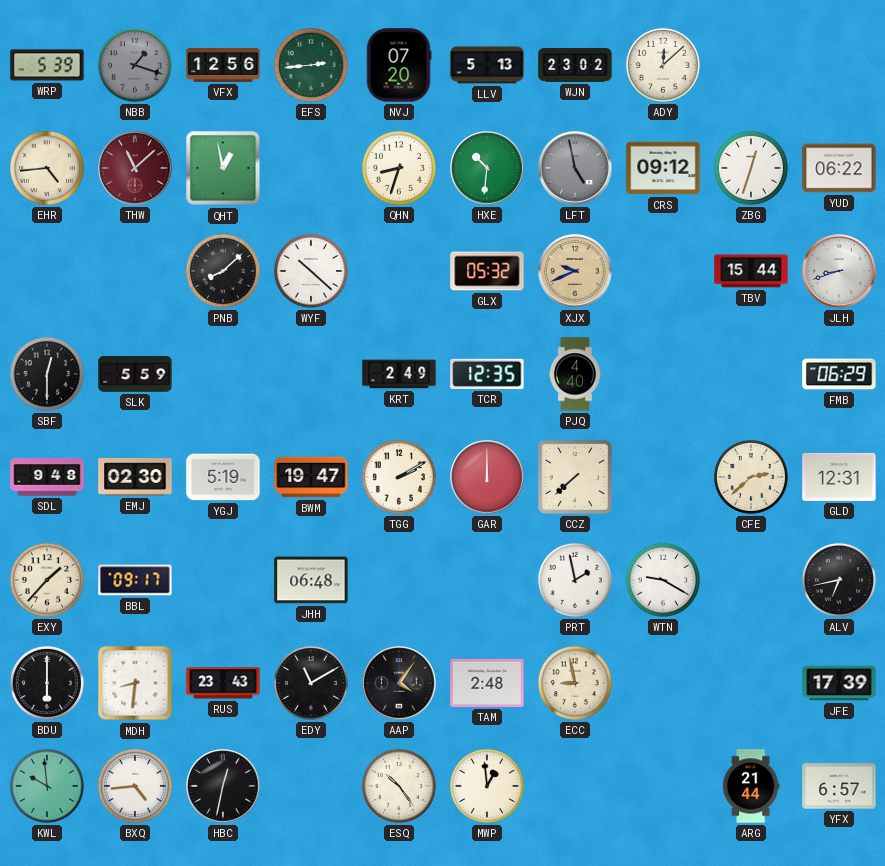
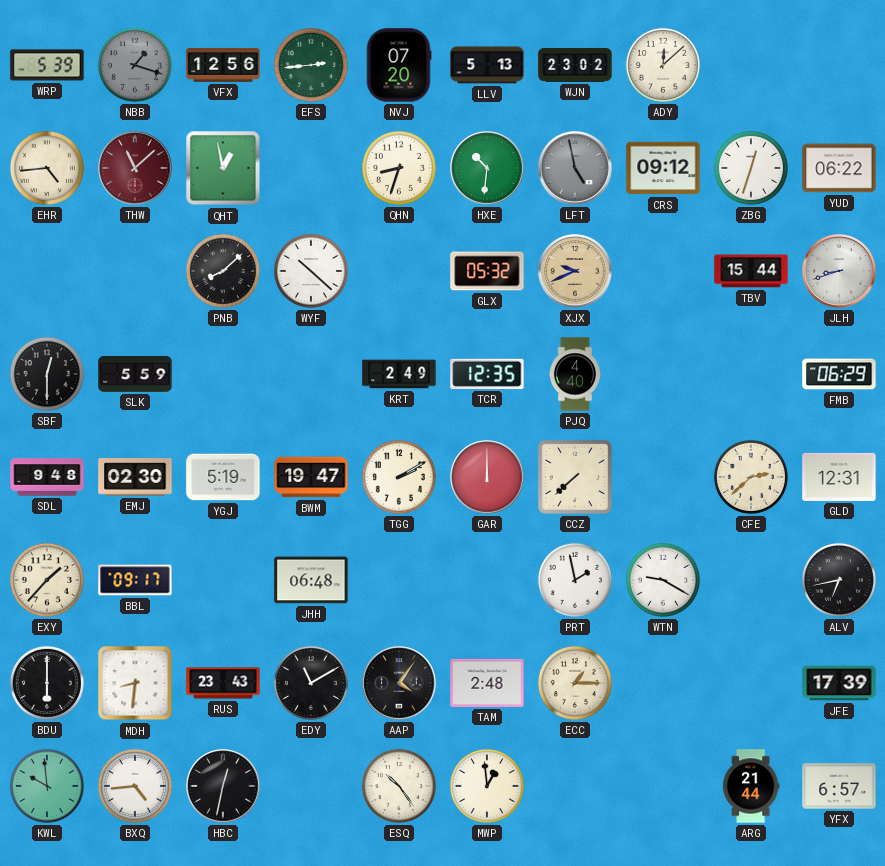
ECC: 8:58 -> 1:15
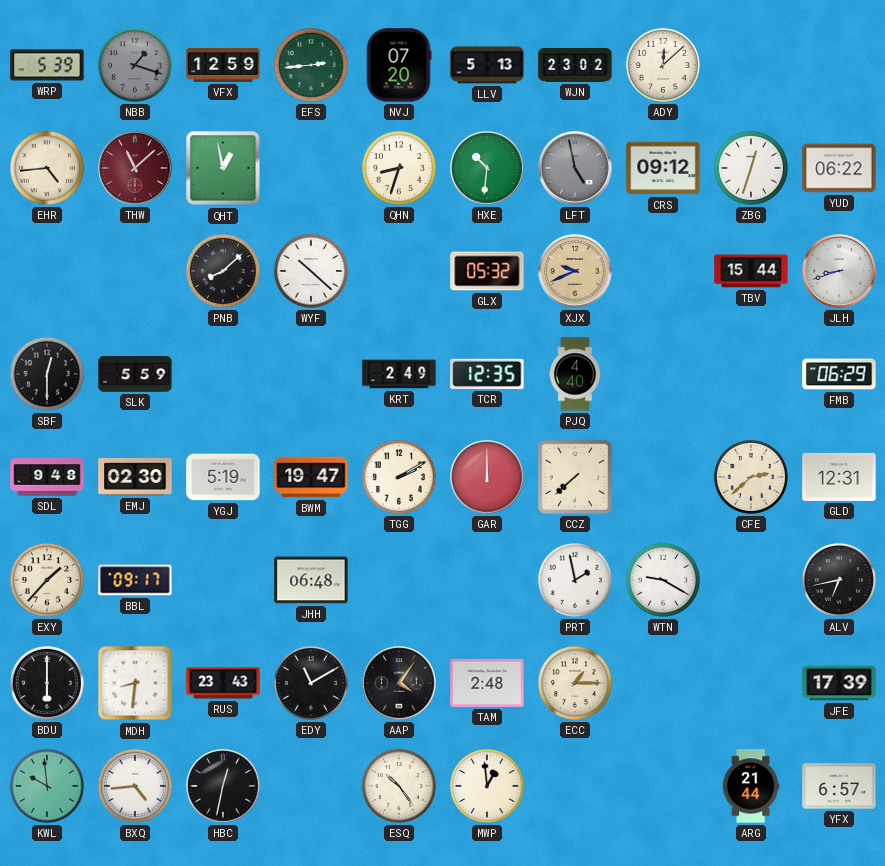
VFX: 12:56 -> 12:59
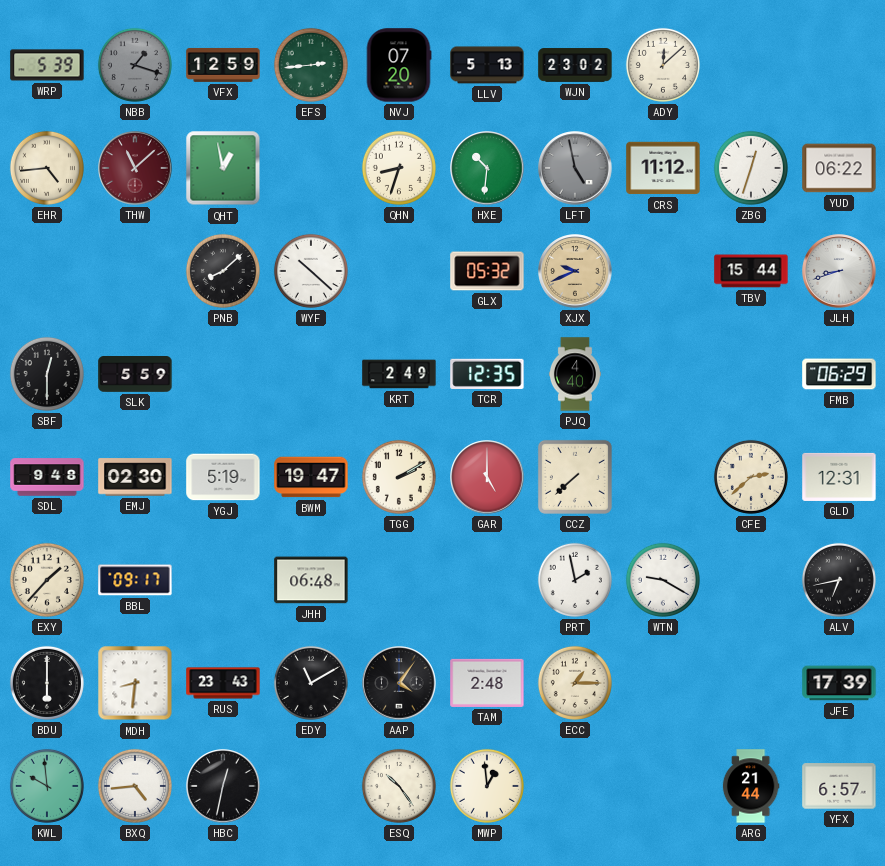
CRS: 09:12 -> 11:12
GAR: 12:00 -> 5:00
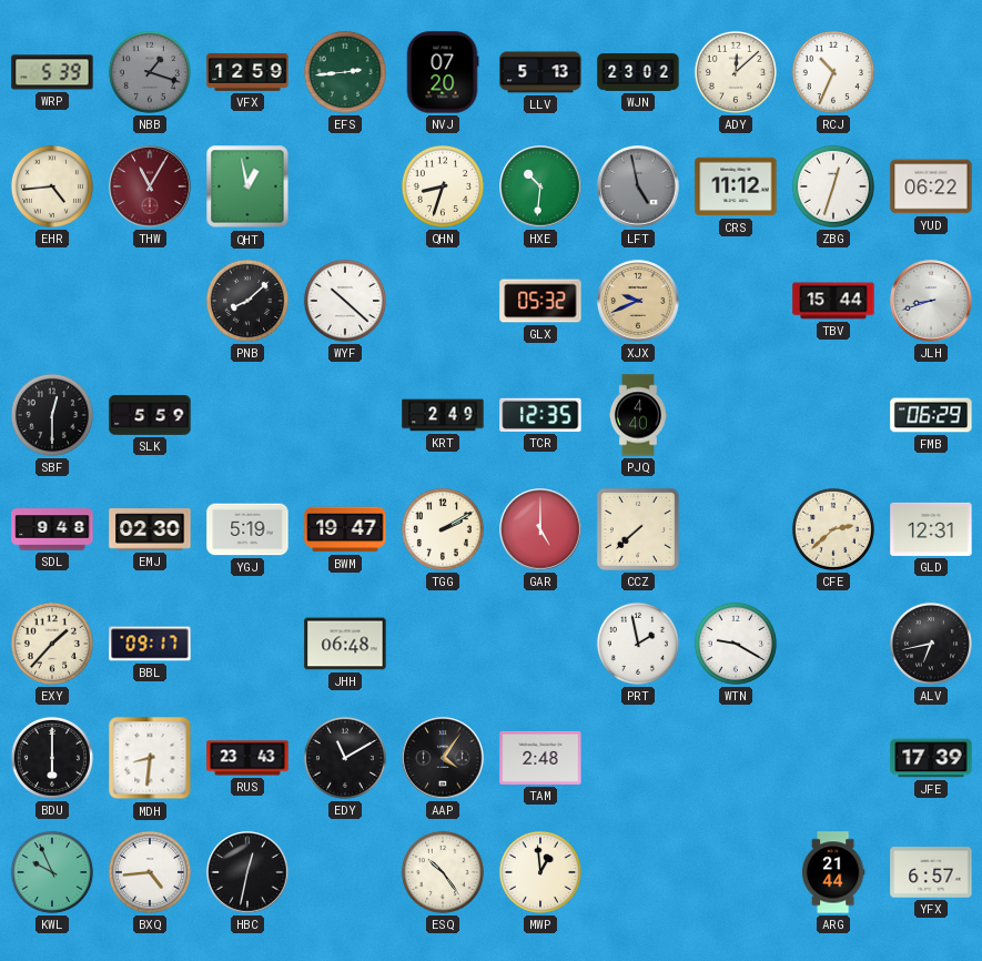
RCJ: none -> 10:34
THW: 11:08 -> 11:05
ECC: 1:15 -> none
KWL: 9:59 -> 9:56
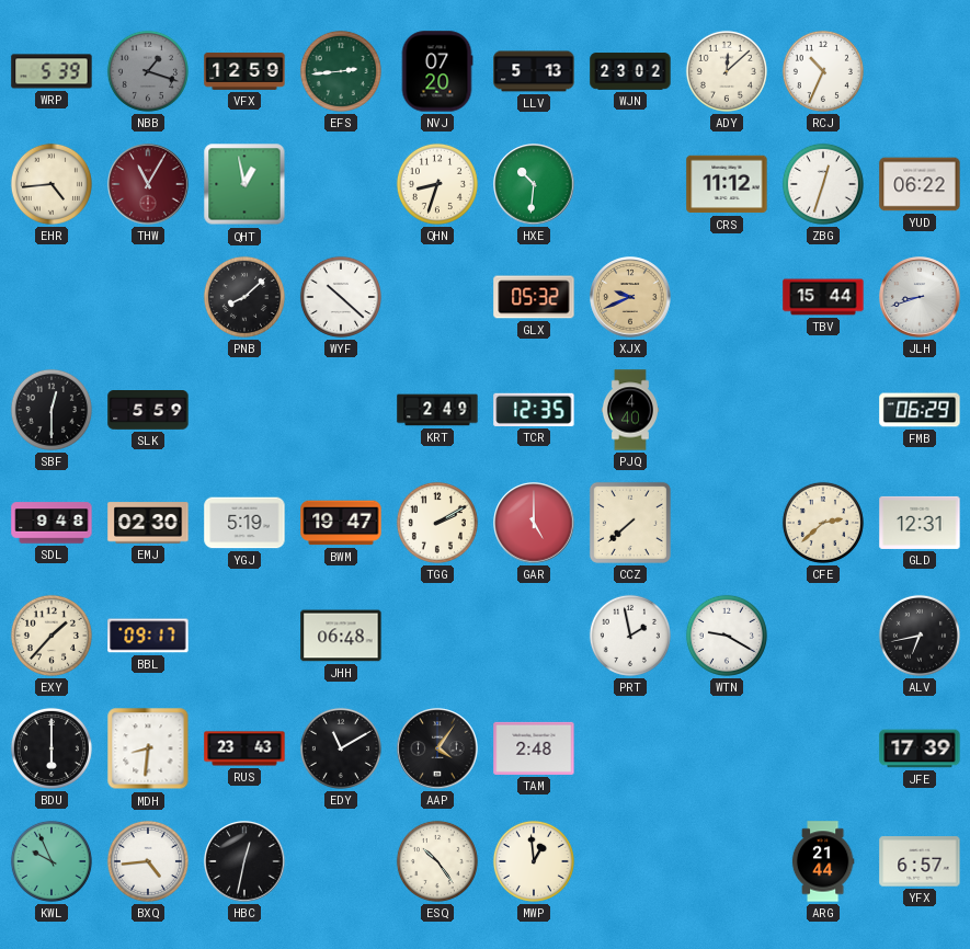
LFT: 4:58 -> none
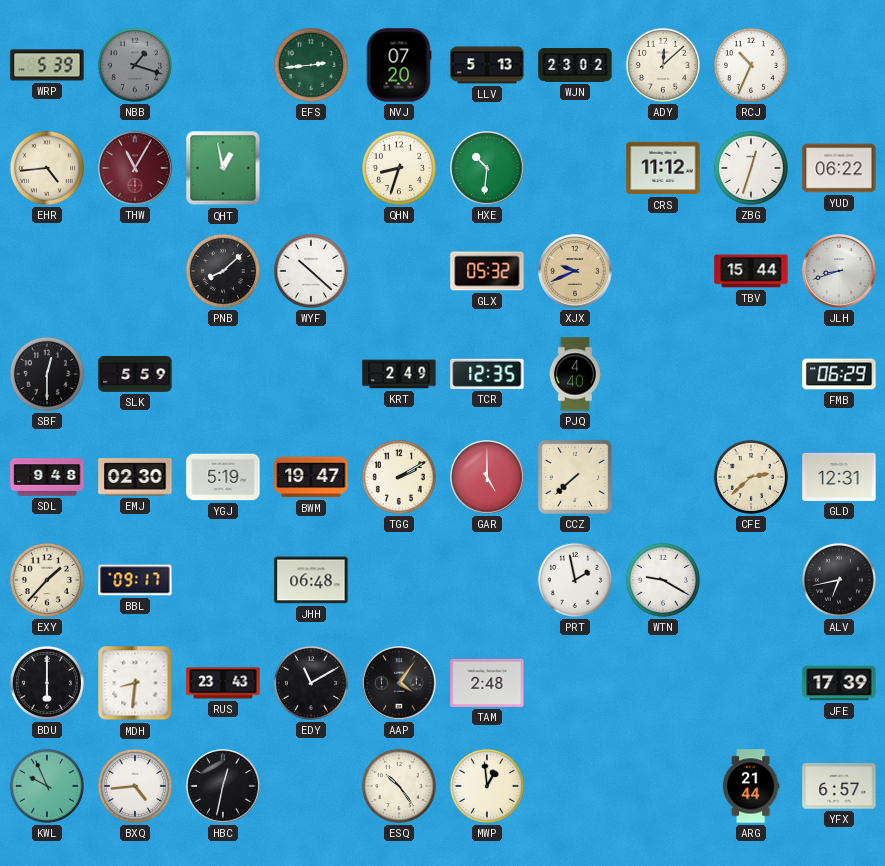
VFX: 12:59 -> none
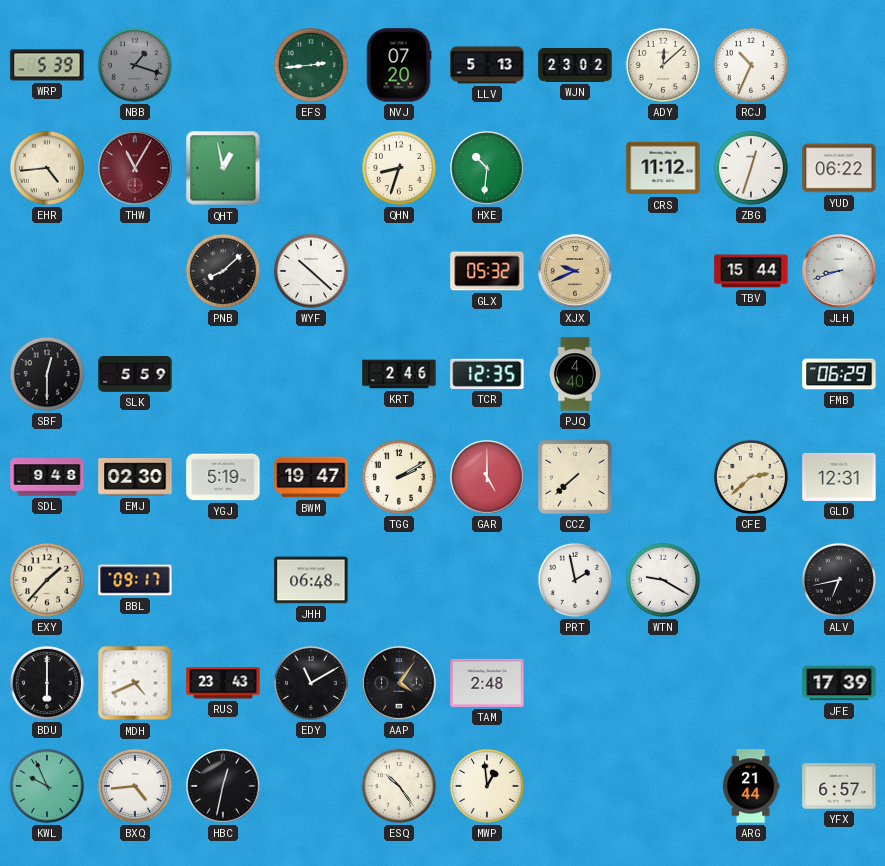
KRT: 2:49 -> 2:46
MDH: 8:31 -> 4:41
